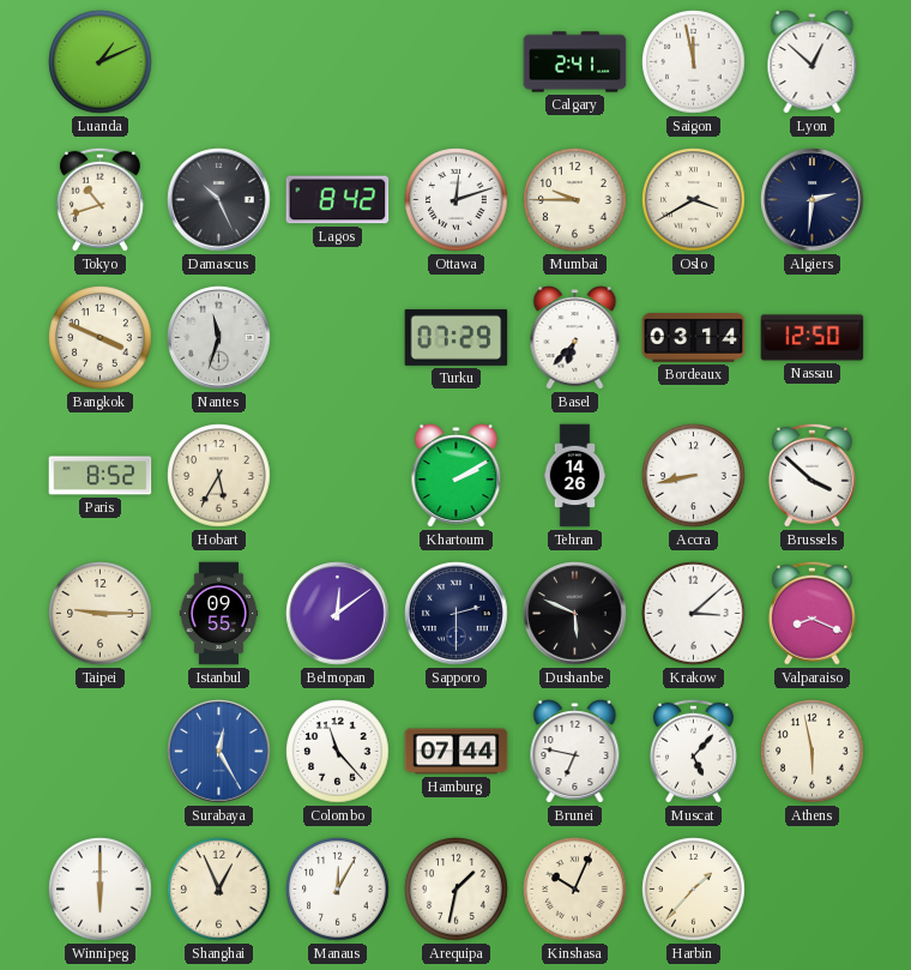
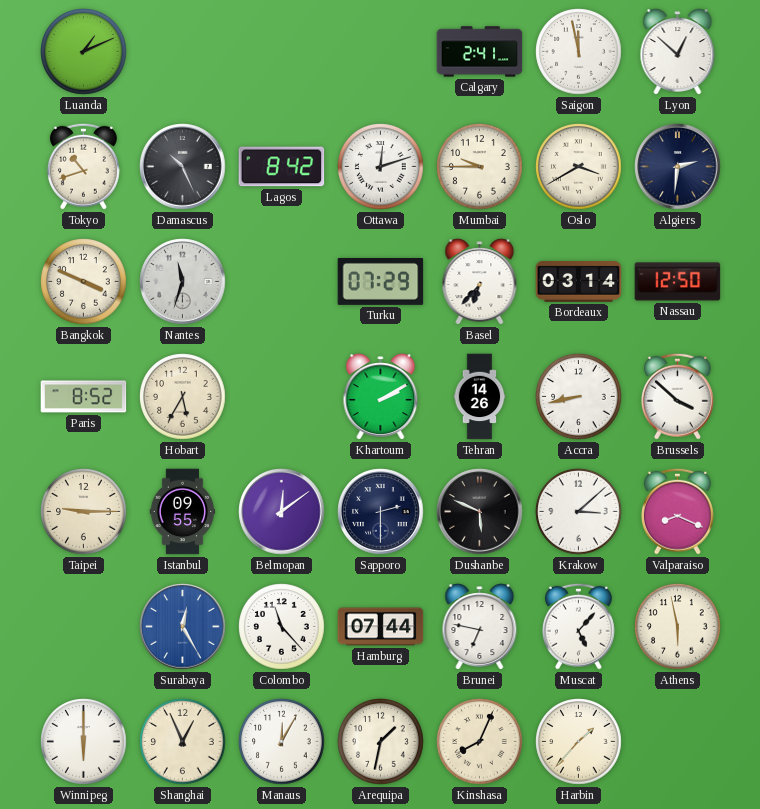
Kinshasa: 10:04 -> 8:04
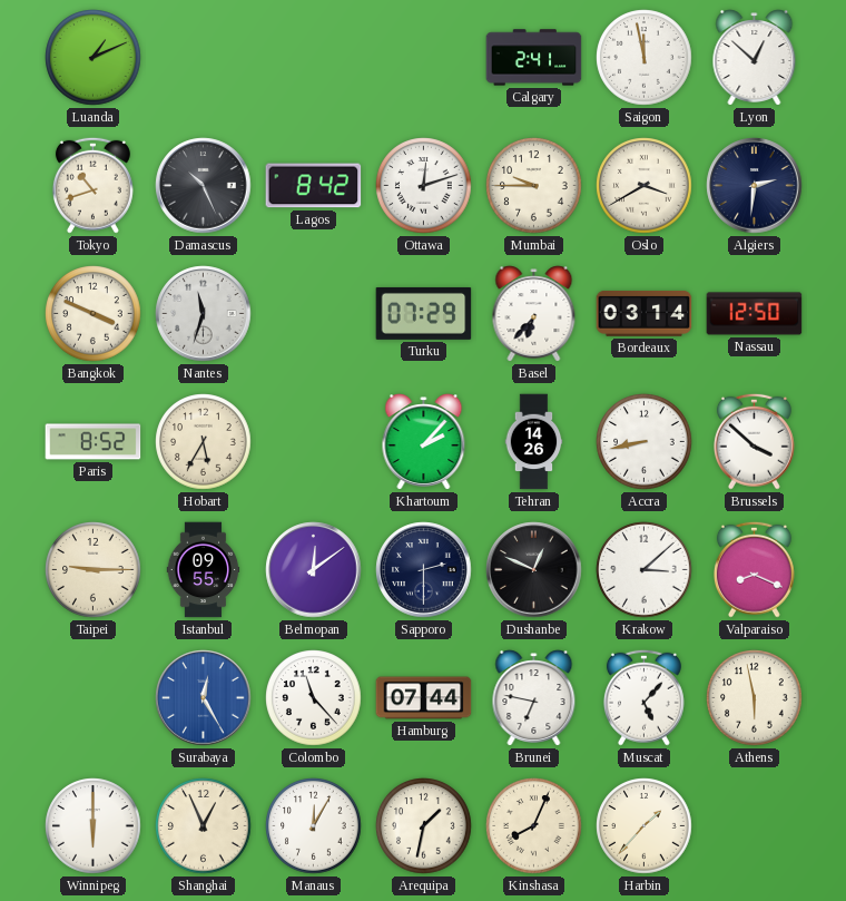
Khartoum: 2:10 -> 2:07
Dushanbe: 5:49 -> 12:49
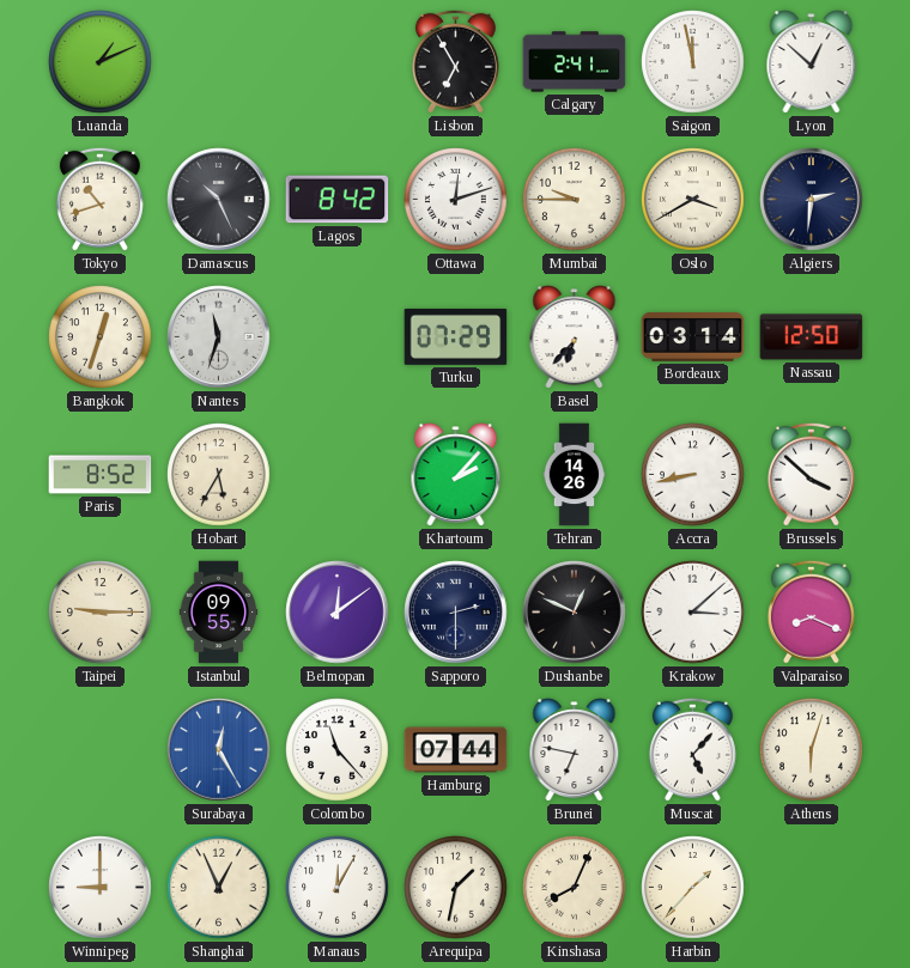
Lisbon: none -> 6:55
Bangkok: 3:49 -> 12:33
Athens: 5:58 -> 6:03
Winnipeg: 6:00 -> 9:00
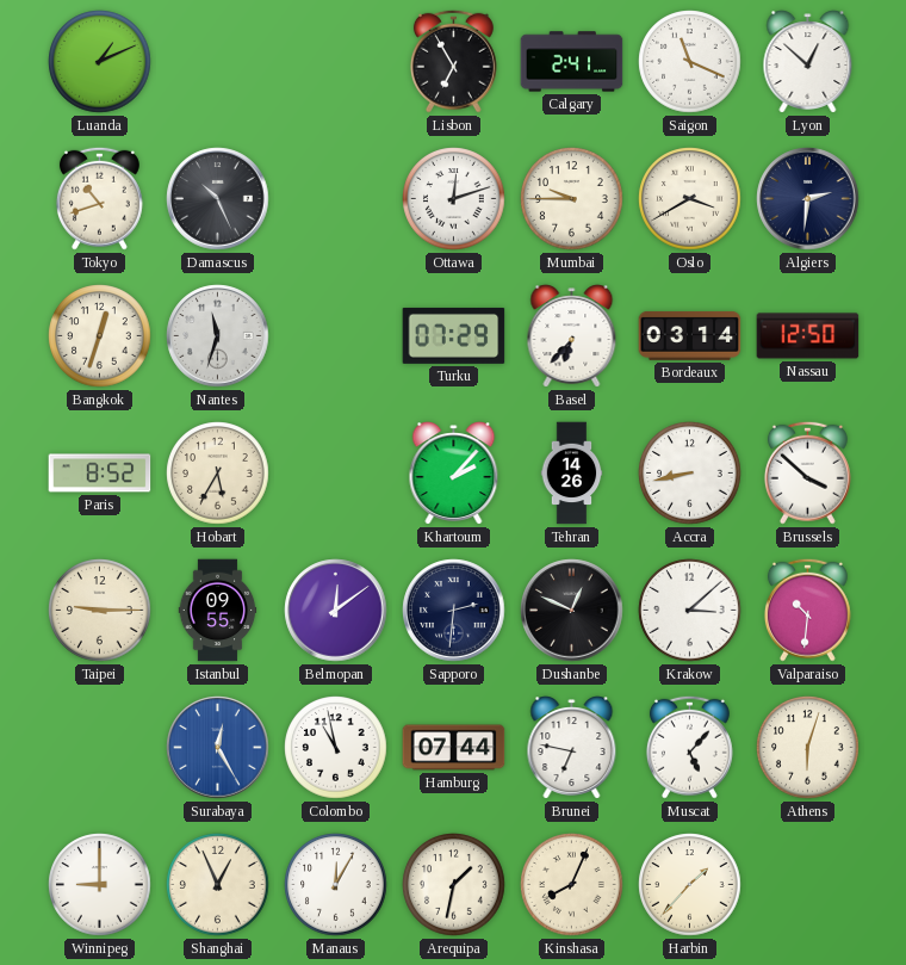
Saigon: 11:58 -> 11:19
Lagos: 8:42 -> none
Sapporo: 2:30 -> 2:31
Valparaiso: 8:19 -> 10:31
Colombo: 11:23 -> 10:58
